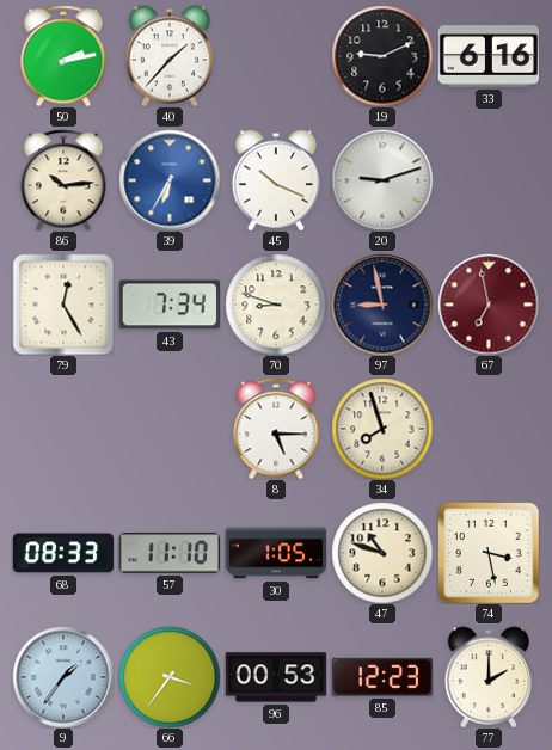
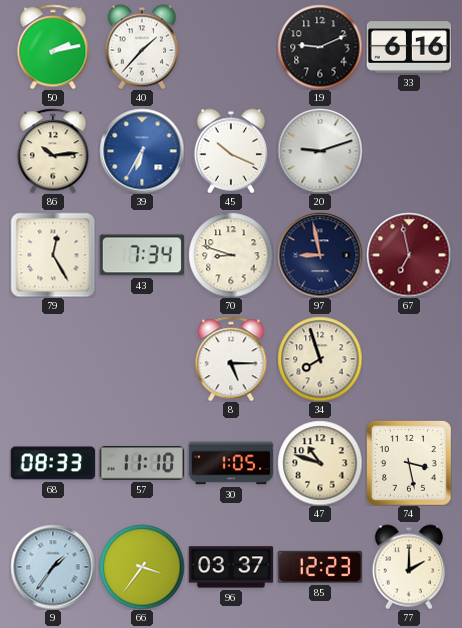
96: 00:53 -> 03:37
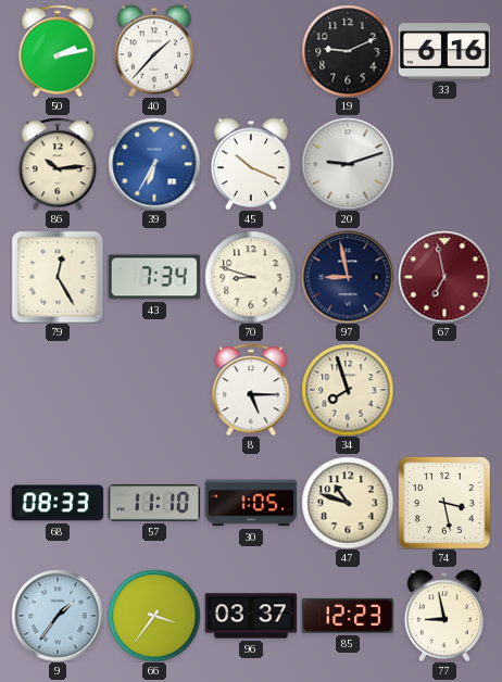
77: 2:00 -> 8:58
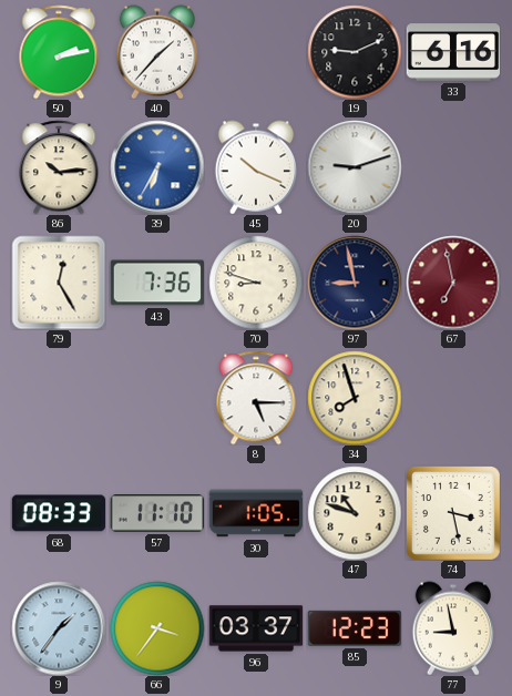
43: 7:34 -> 7:36
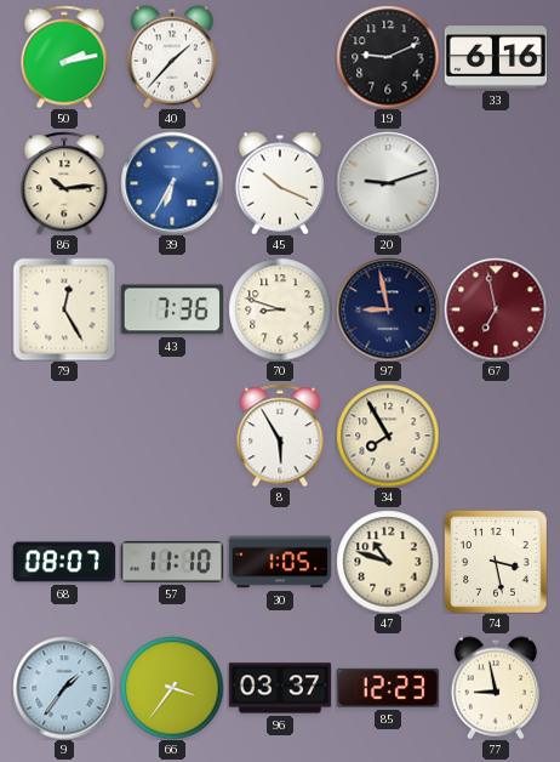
8: 5:15 -> 5:55
34: 7:57 -> 7:55
68: 08:33 -> 08:07
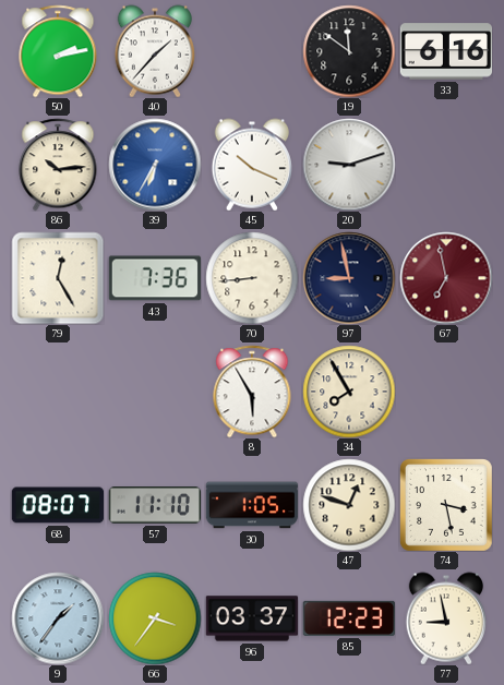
19: 9:11 -> 11:51
70: 8:48 -> 8:44
47: 10:48 -> 12:48
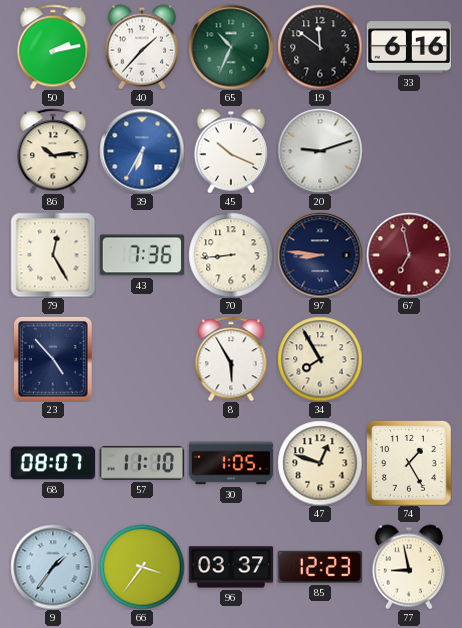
65: none -> 10:34
97: 8:58 -> 8:46
23: none -> 4:53
74: 3:28 -> 1:25
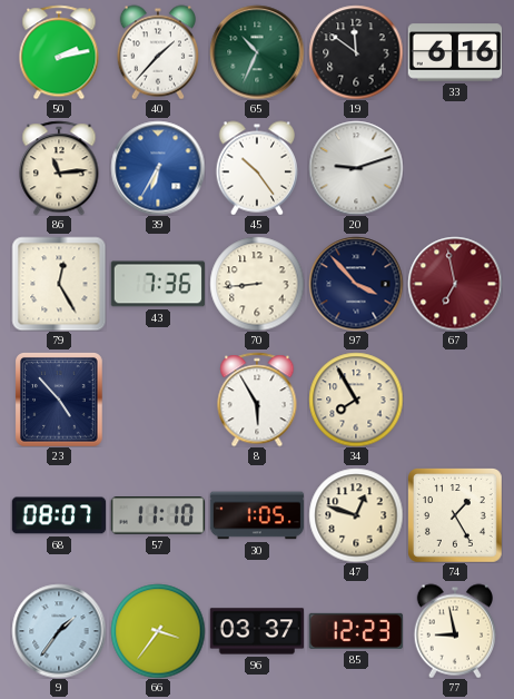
86: 10:14 -> 11:14
45: 10:19 -> 10:24
97: 8:46 -> 3:53
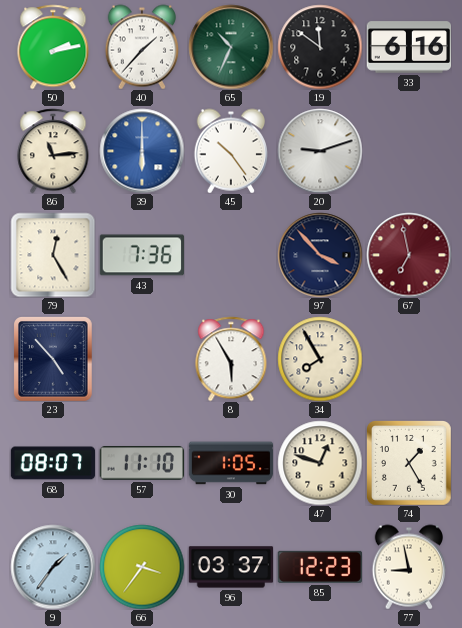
39: 6:35 -> 6:00
70: 8:44 -> none
